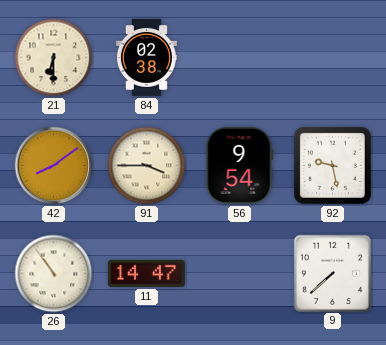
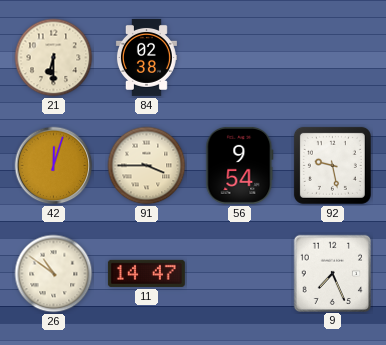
42: 8:09 -> 12:03
26: 10:54 -> 10:51
9: 7:38 -> 7:26
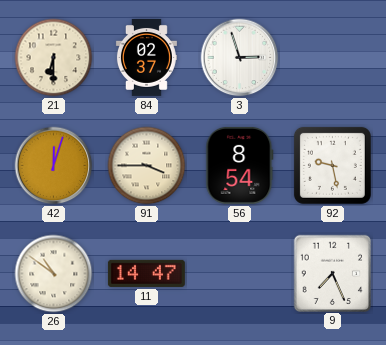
84: 02:38 -> 02:37
3: none -> 2:57
56: 9:54 -> 8:54
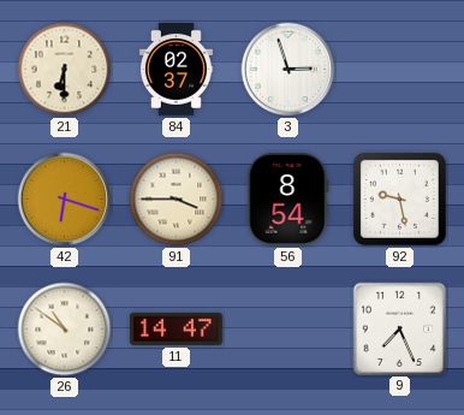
42: 12:03 -> 6:18
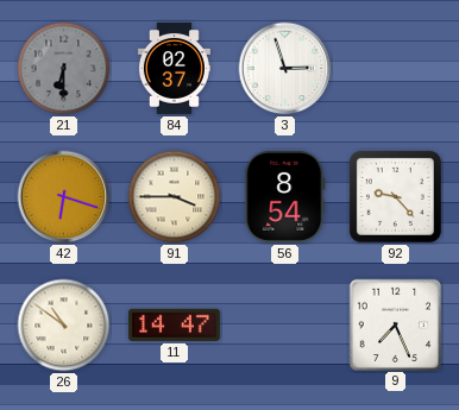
21 dial: cream -> grey
92: 9:28 -> 9:23
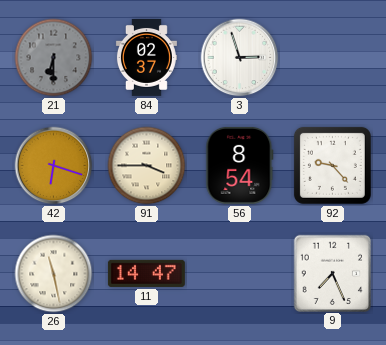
26: 10:51 -> 11:28
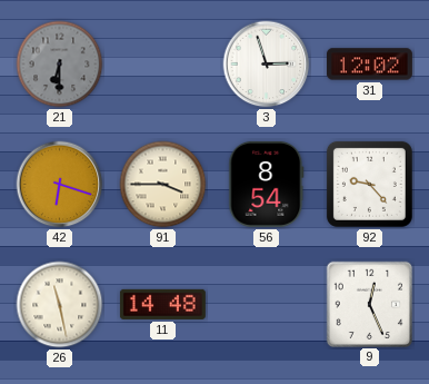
84: 02:37 -> none
31: none -> 12:02
11: 14:47 -> 14:48
9: 7:26 -> 12:26
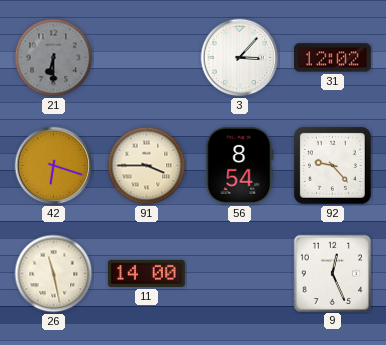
3: 2:57 -> 3:07
11: 14:48 -> 14:00
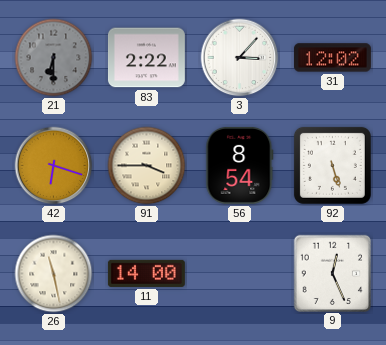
83: none -> 2:22
92: 9:23 -> 5:27
